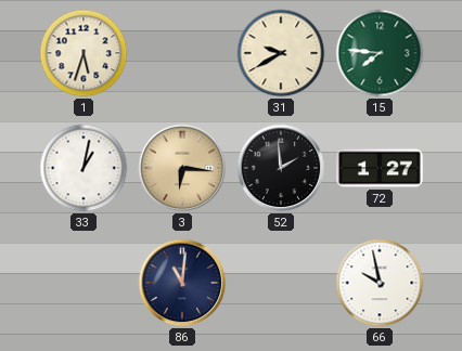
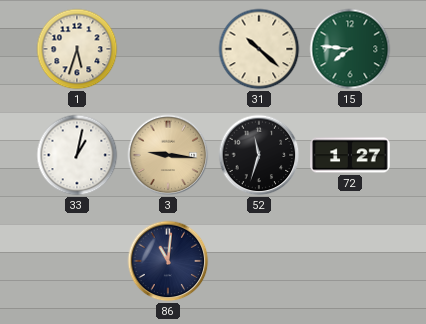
31: 9:40 -> 10:22
3: 6:16 -> 9:16
52: 1:59 -> 11:33
66: 9:58 -> none
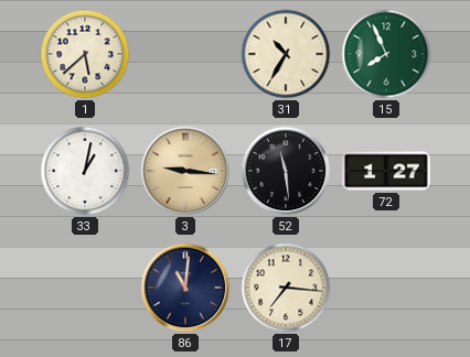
1: 5:33 -> 5:38
31: 10:22 -> 10:35
15: 7:46 -> 7:56
52: 11:33 -> 11:29
17: none -> 7:16
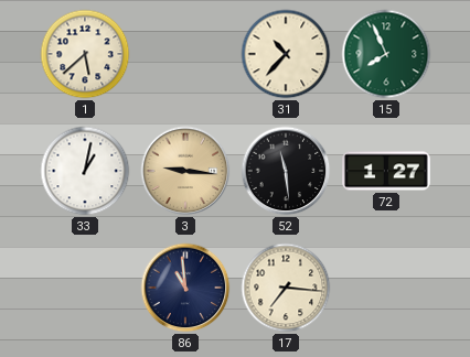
31: 10:35 -> 10:37
86: 11:01 -> 10:59
